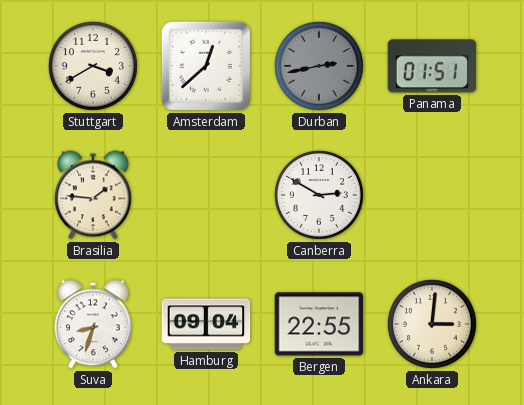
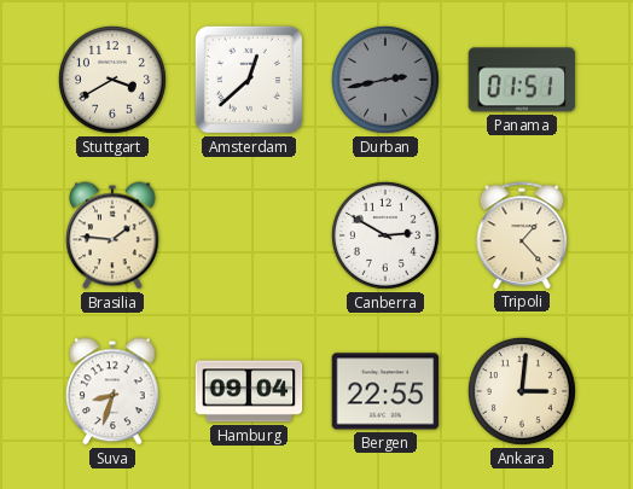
Tripoli: none -> 1:23
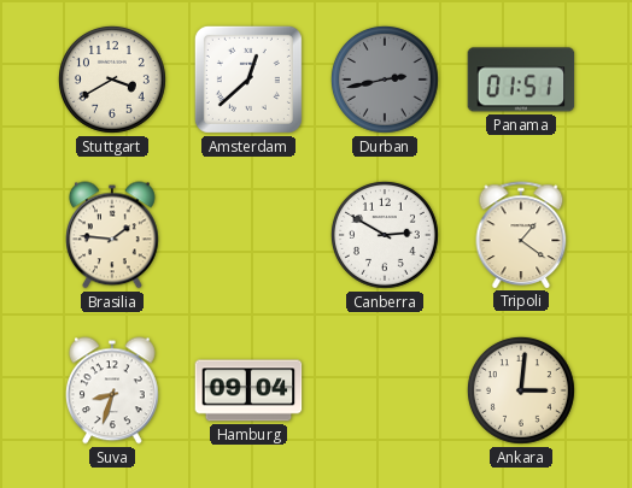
Tripoli: 1:23 -> 1:21
Bergen: 22:55 -> none
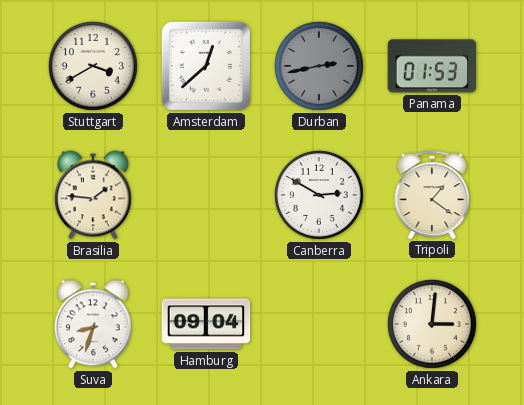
Panama: 01:51 -> 01:53
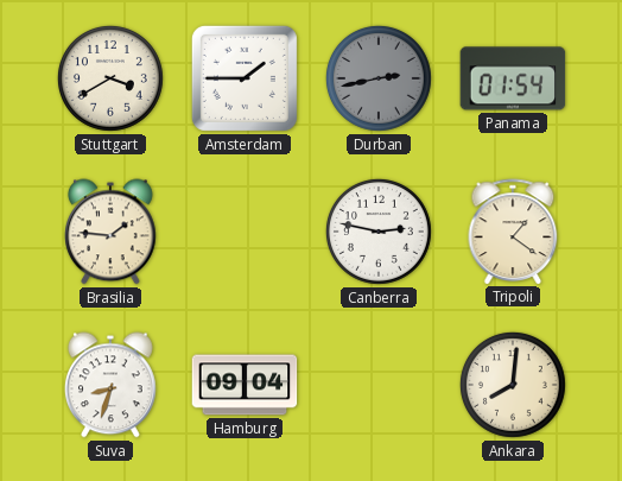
Amsterdam: 12:38 -> 1:45
Panama: 01:53 -> 01:54
Canberra: 2:50 -> 2:47
Ankara: 3:01 -> 8:01
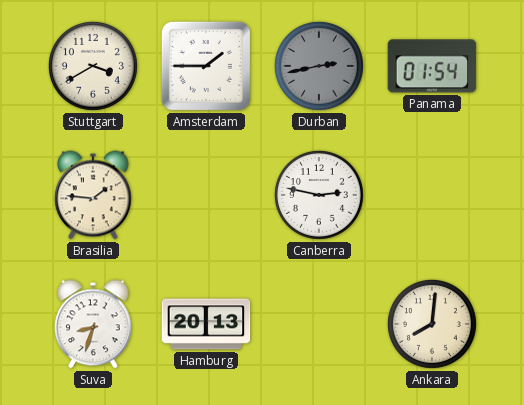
Tripoli: 1:21 -> none
Hamburg: 09:04 -> 20:13
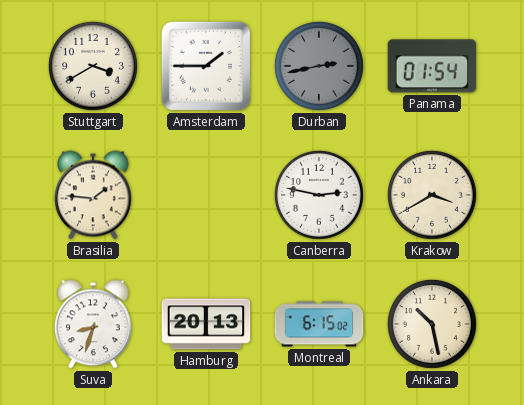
Krakow: none -> 3:40
Montreal: none -> 6:15
Ankara: 8:01 -> 10:28
